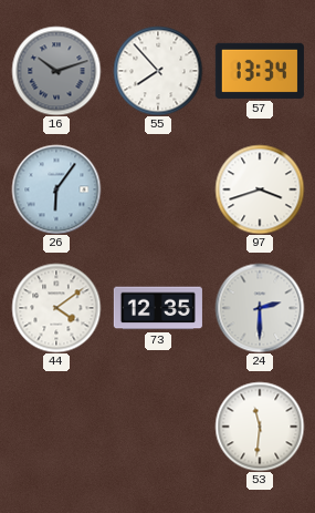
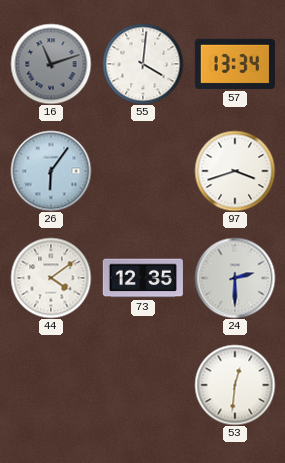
16: 10:12 -> 11:12
55: 7:53 -> 4:01
53: 11:31 -> 12:31
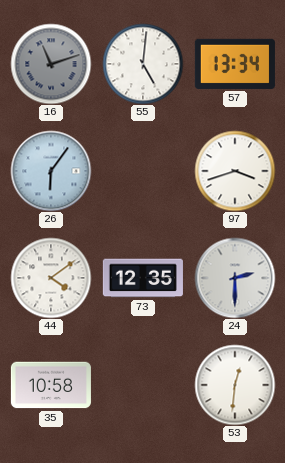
55: 4:01 -> 5:01
35: none -> 10:58
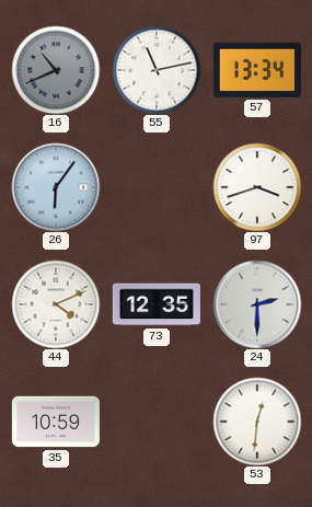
16: 11:12 -> 10:41
55: 5:01 -> 11:13
44: 4:09 -> 4:11
35: 10:58 -> 10:59
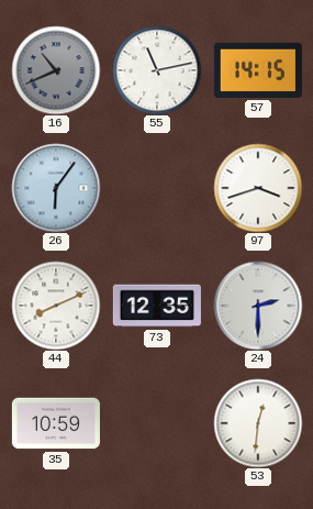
57: 13:34 -> 14:15
44: 4:11 -> 8:11
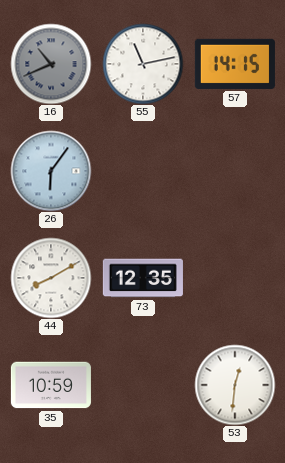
97: 3:42 -> none
44: 8:11 -> 8:10
24: 2:30 -> none
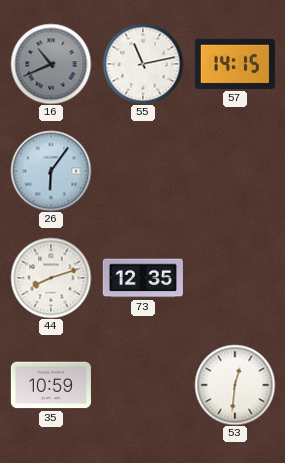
44: 8:10 -> 8:12
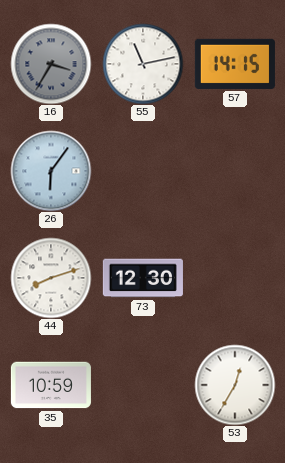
16: 10:41 -> 3:35
73: 12:35 -> 12:30
53: 12:31 -> 12:35
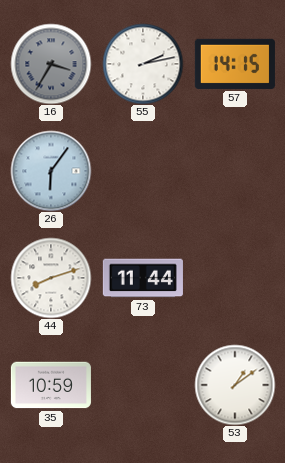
55: 11:13 -> 2:13
73: 12:30 -> 11:44
53: 12:35 -> 1:09
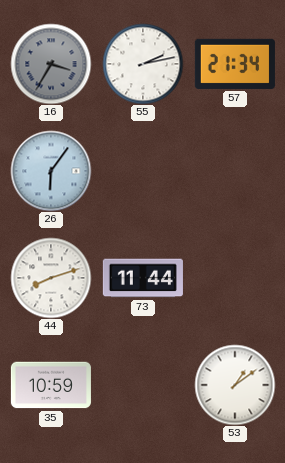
57: 14:15 -> 21:34
